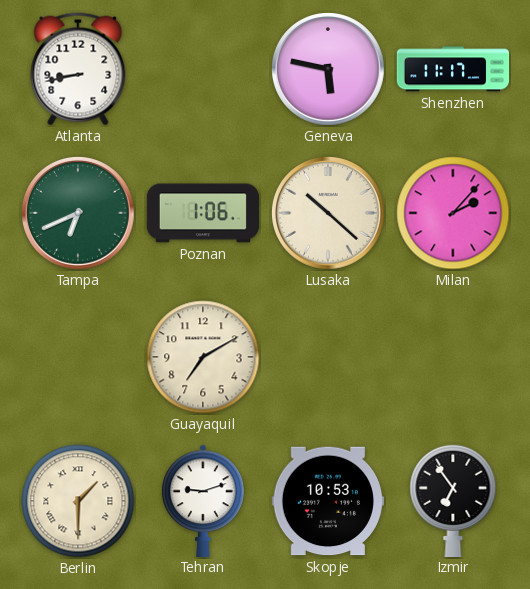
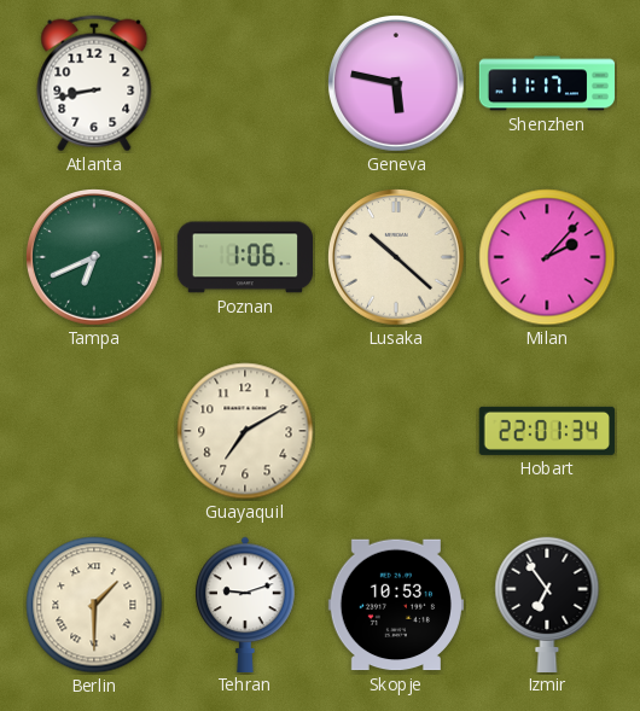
Hobart: none -> 22:01
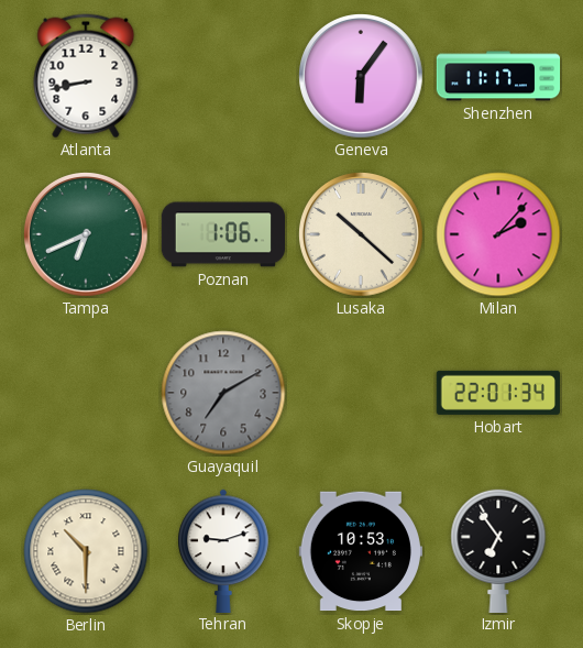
Geneva: 5:47 -> 6:06
Guayaquil dial: cream -> grey
Berlin: 1:30 -> 10:30
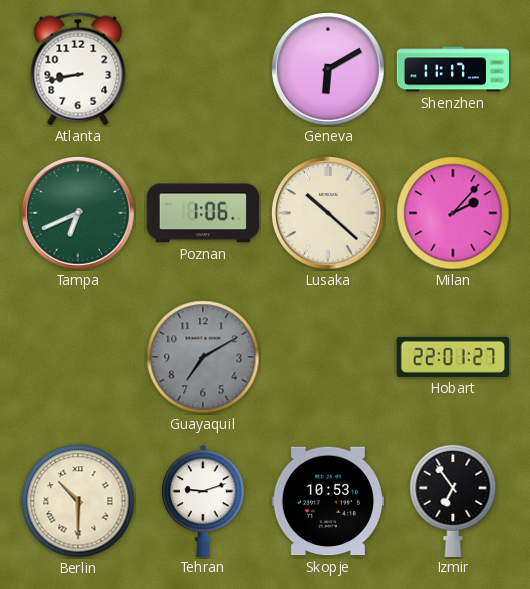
Geneva: 6:06 -> 6:10
Hobart: 22:01:34 -> 22:01:27
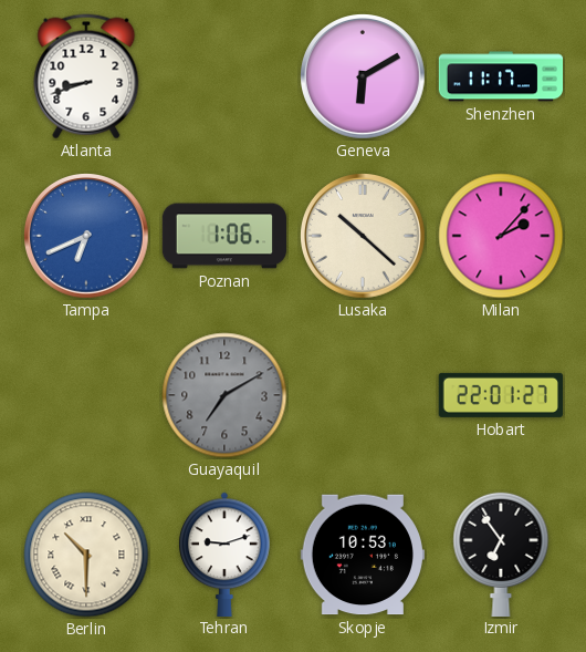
Atlanta: 8:43 -> 8:42
Tampa dial: green -> blue
